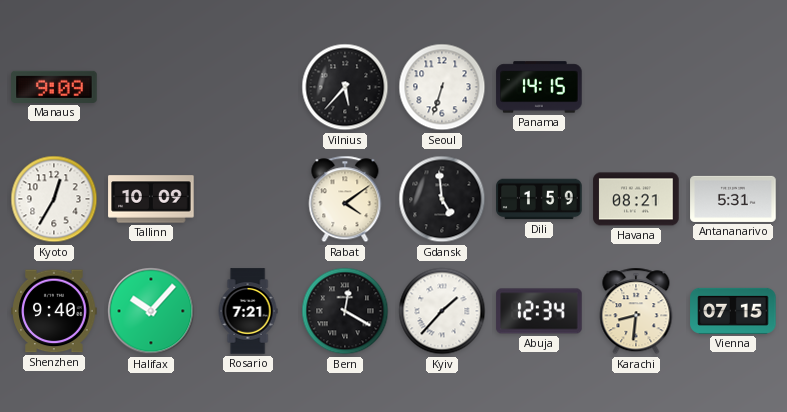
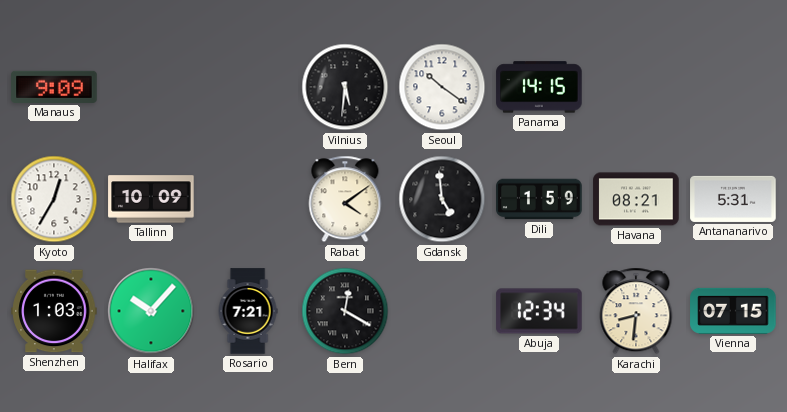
Vilnius: 5:37 -> 5:31
Seoul: 6:33 -> 10:21
Shenzhen: 9:40 -> 1:03
Kyiv: 1:37 -> none
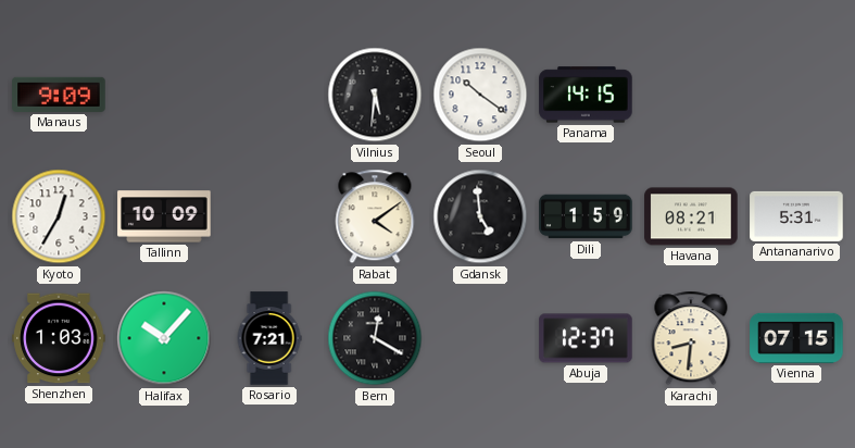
Abuja: 12:34 -> 12:37
